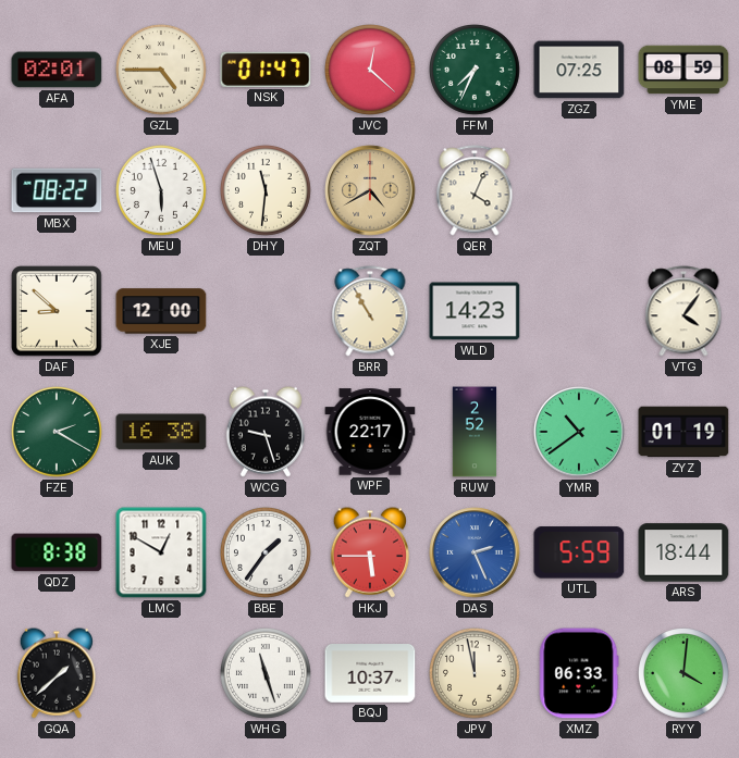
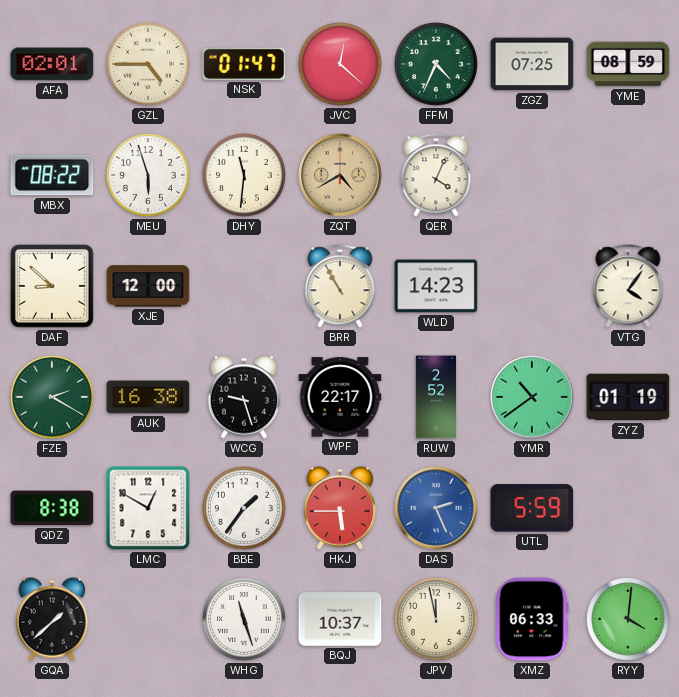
FFM: 7:34 -> 4:34
ARS: 18:44 -> none
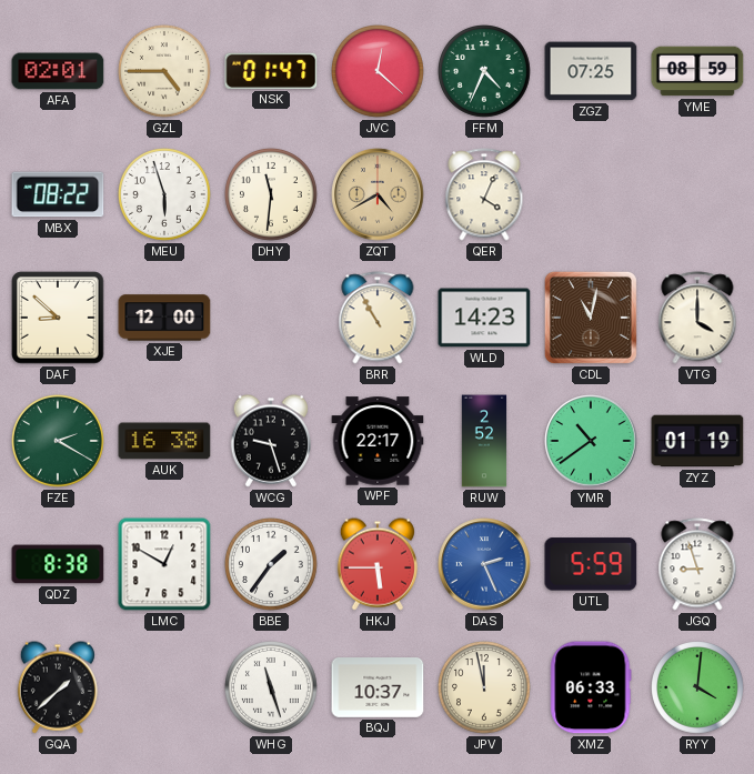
CDL: none -> 11:02
VTG: 4:06 -> 4:00
JGQ: none -> 8:57
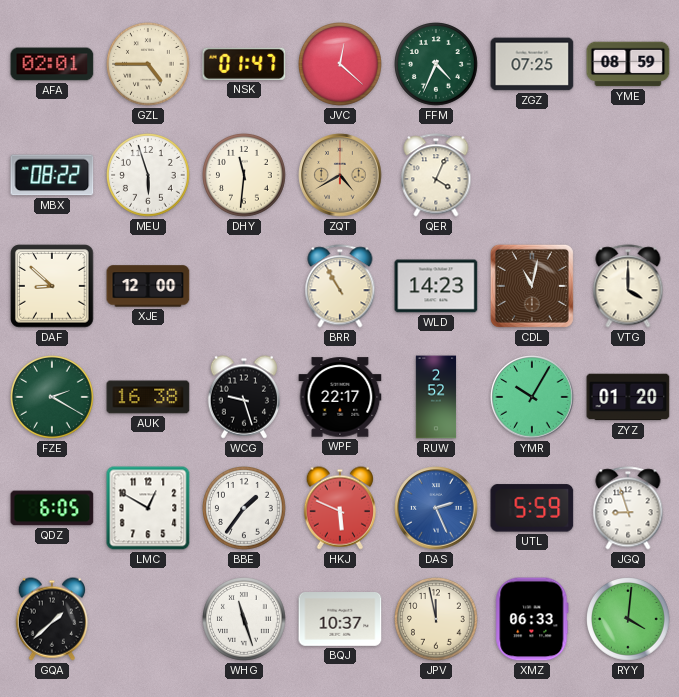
YMR: 10:39 -> 10:05
ZYZ: 01:19 -> 01:20
QDZ: 8:38 -> 6:05
HKJ: 5:45 -> 5:49
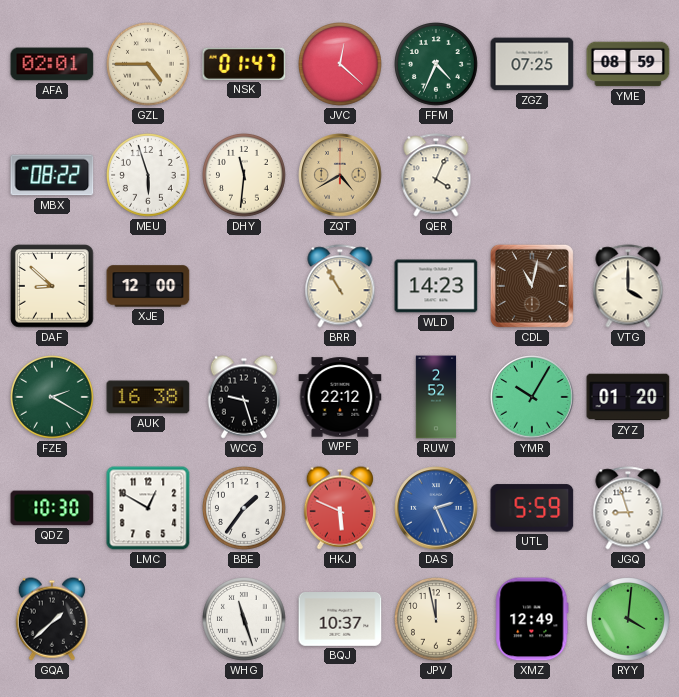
WPF: 22:17 -> 22:12
QDZ: 6:05 -> 10:30
XMZ: 06:33 -> 12:49
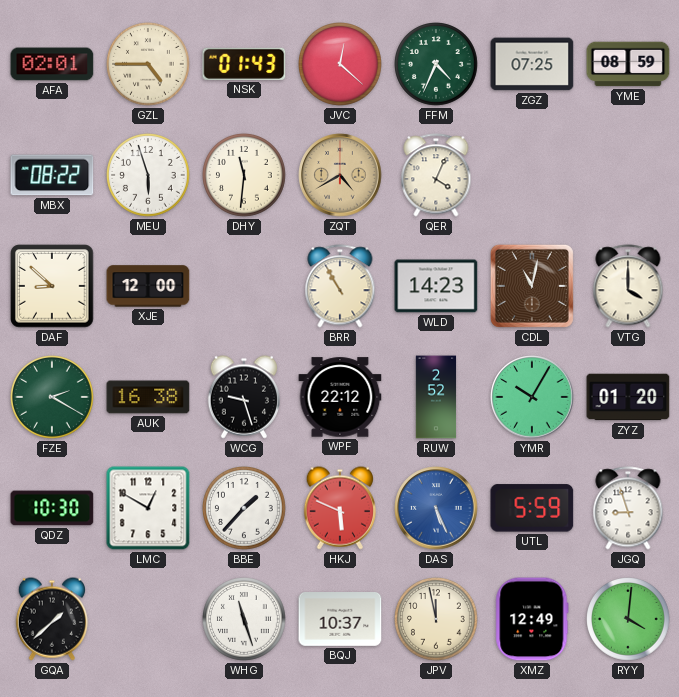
NSK: 01:47 -> 01:43
BBE: 1:36 -> 1:37
DAS: 2:26 -> 5:26
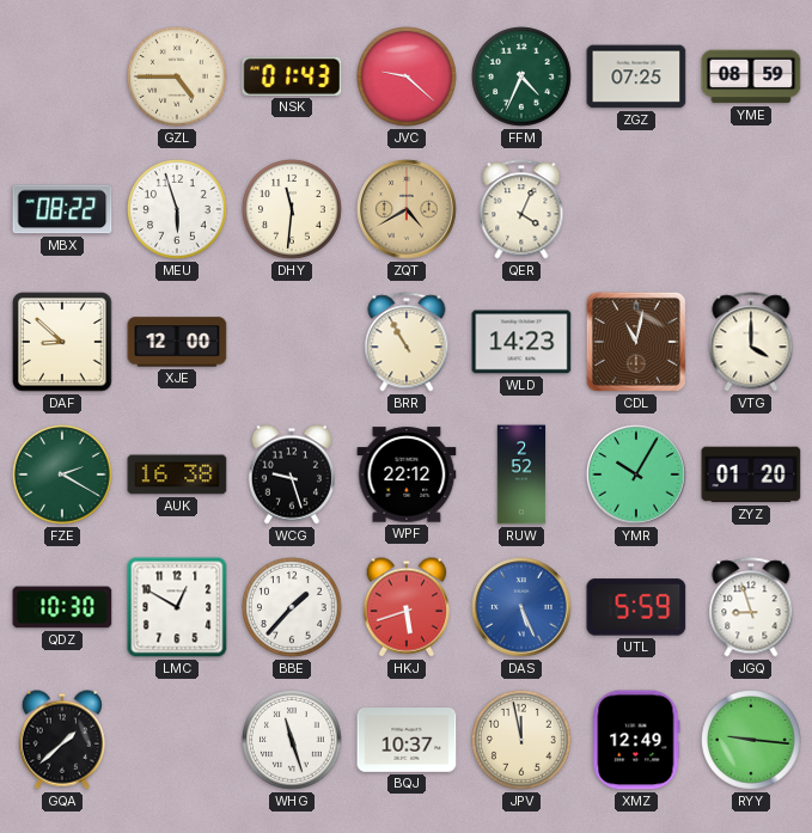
AFA: 02:01 -> none
JVC: 12:22 -> 9:22
HKJ: 5:49 -> 5:42
RYY: 4:01 -> 9:16
